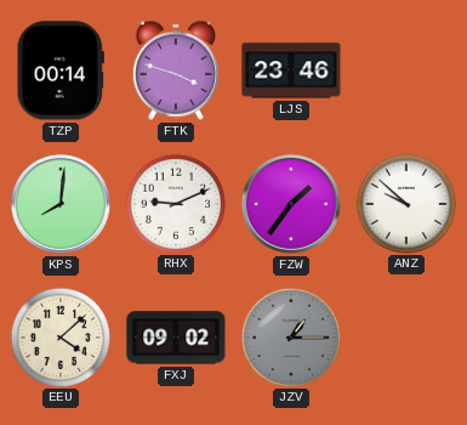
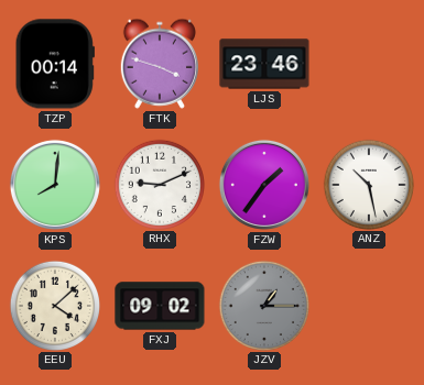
ANZ: 9:52 -> 10:28
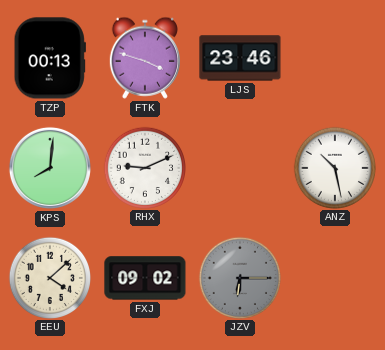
TZP: 00:14 -> 00:13
FZW: 1:36 -> none
JZV: 1:15 -> 6:15
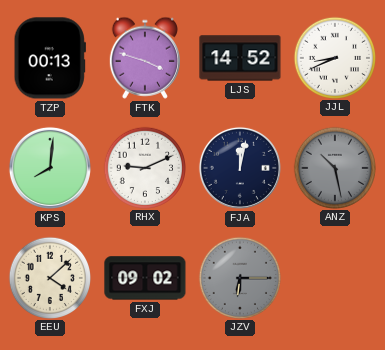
LJS: 23:46 -> 14:52
JJL: none -> 8:41
FJA: none -> 12:02
ANZ dial: white -> grey
